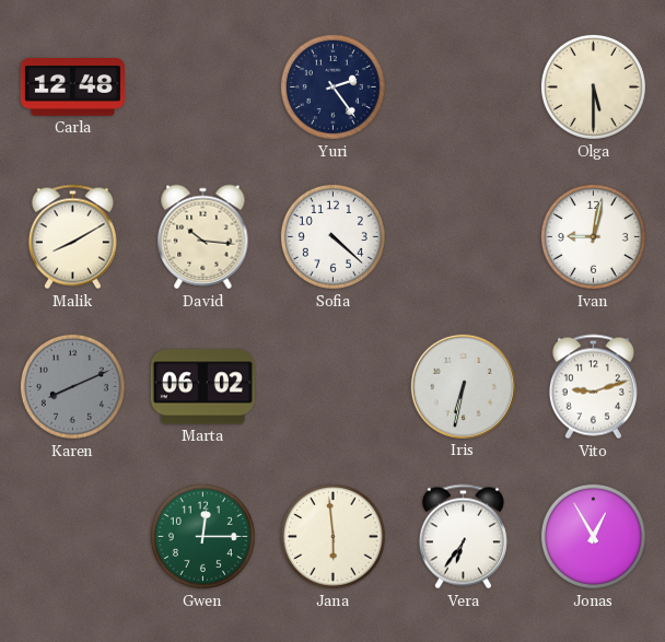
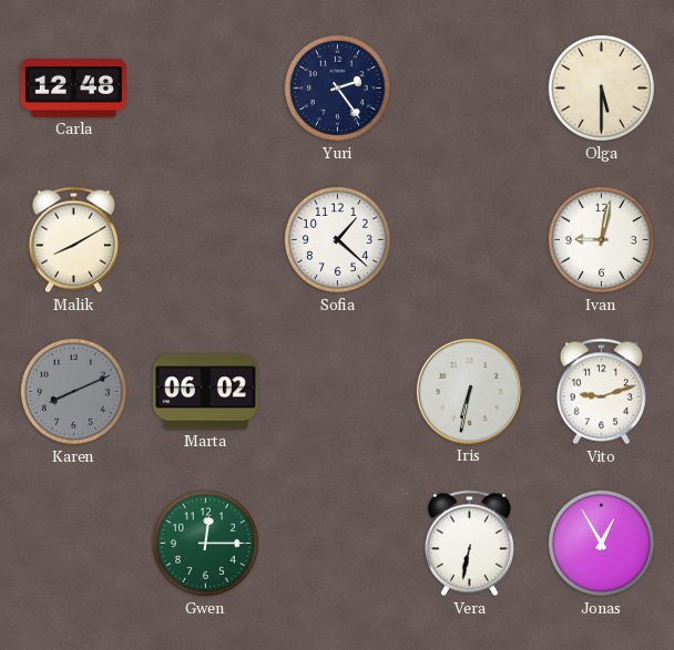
David: 10:16 -> none
Sofia: 4:22 -> 1:22
Jana: 5:59 -> none
Vera: 6:36 -> 6:32
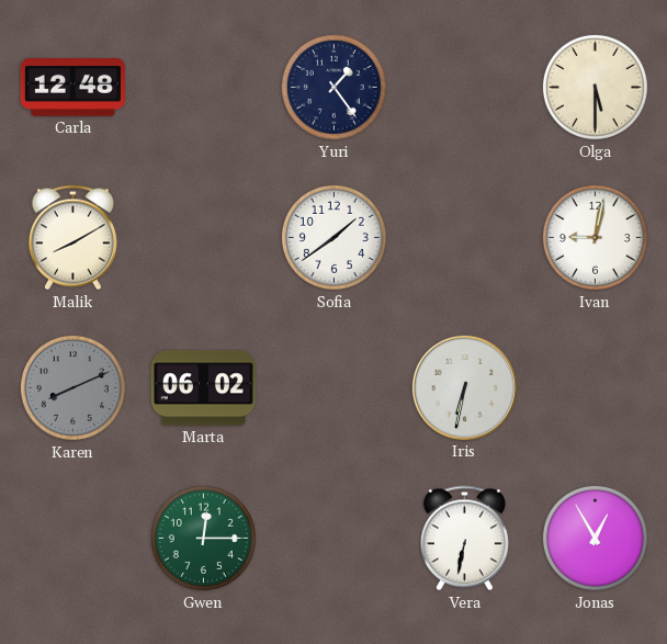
Yuri: 2:24 -> 1:24
Sofia: 1:22 -> 1:39
Vito: 9:12 -> none
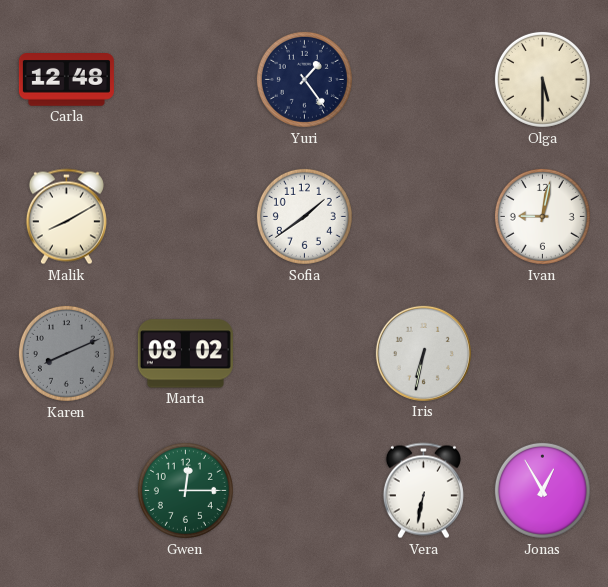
Marta: 06:02 -> 08:02
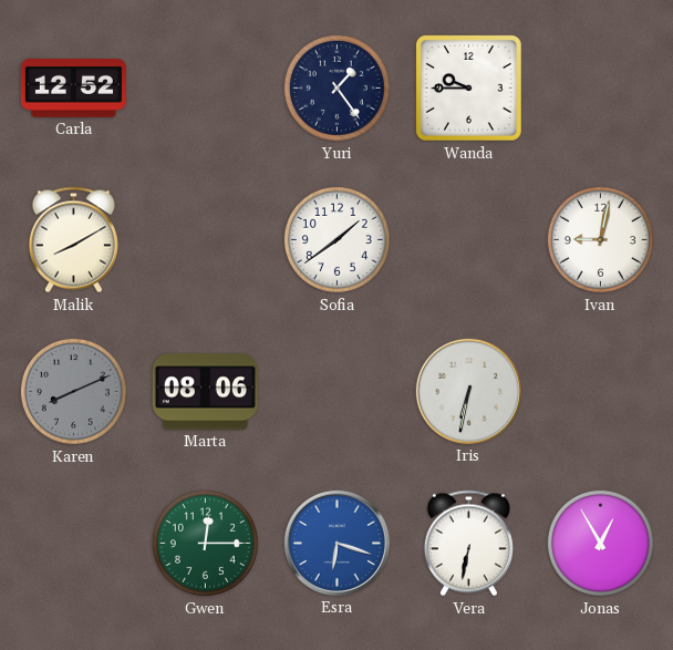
Carla: 12:48 -> 12:52
Wanda: none -> 9:45
Olga: 5:30 -> none
Marta: 08:02 -> 08:06
Esra: none -> 6:18
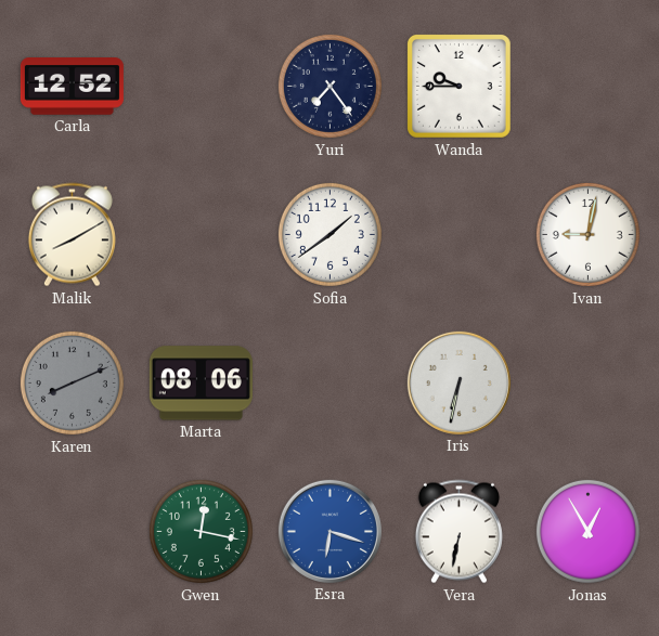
Yuri: 1:24 -> 7:24
Gwen: 12:15 -> 12:17
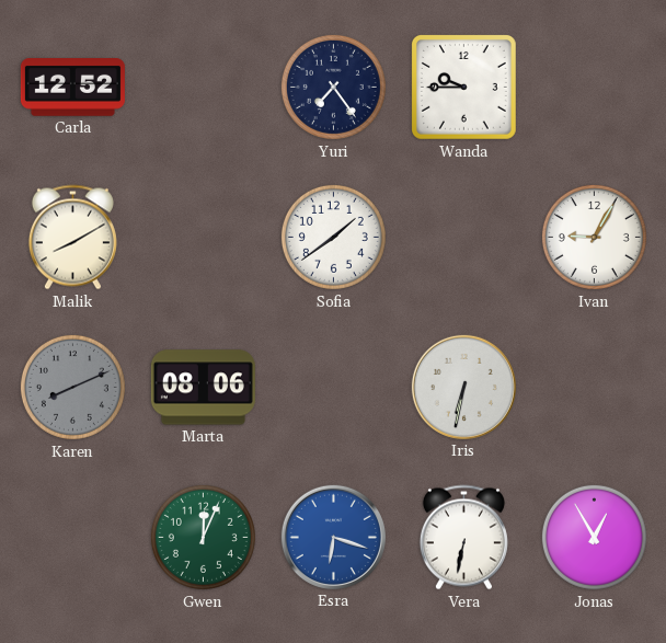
Ivan: 9:02 -> 9:05
Gwen: 12:17 -> 12:04
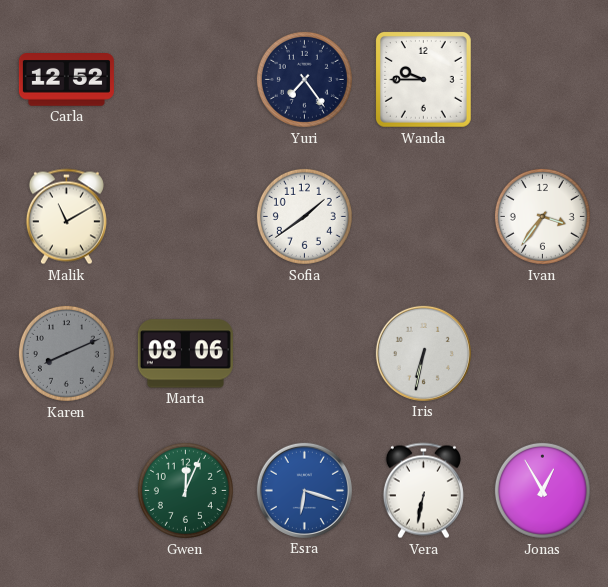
Malik: 8:10 -> 11:10
Ivan: 9:05 -> 3:36
